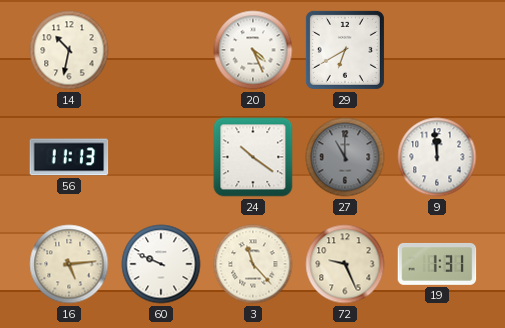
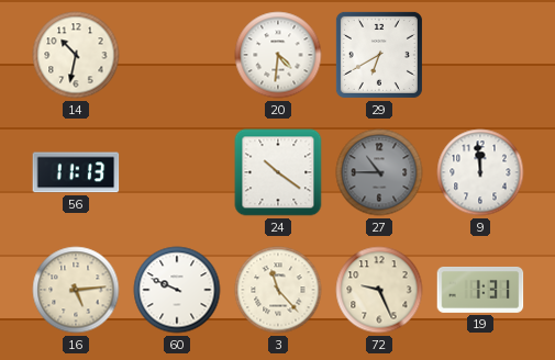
20: 4:26 -> 4:31
27: 11:00 -> 10:45
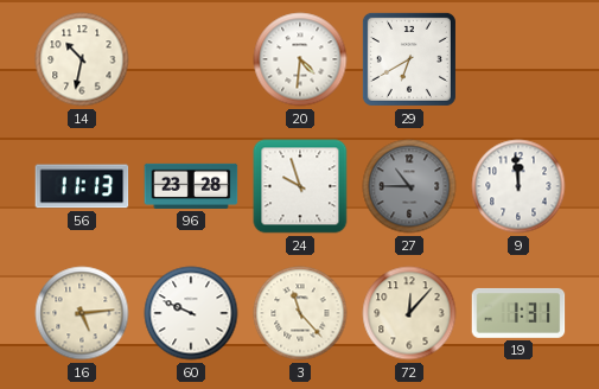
96: none -> 23:28
24: 10:21 -> 9:57
72: 9:26 -> 12:07
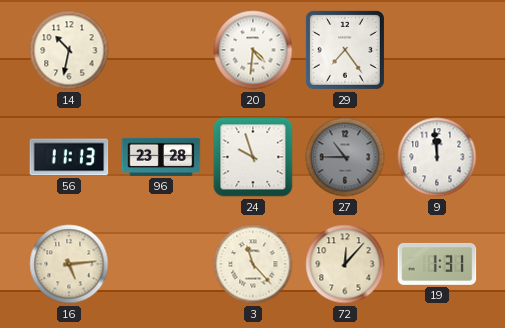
29: 6:40 -> 7:24
60: 9:49 -> none
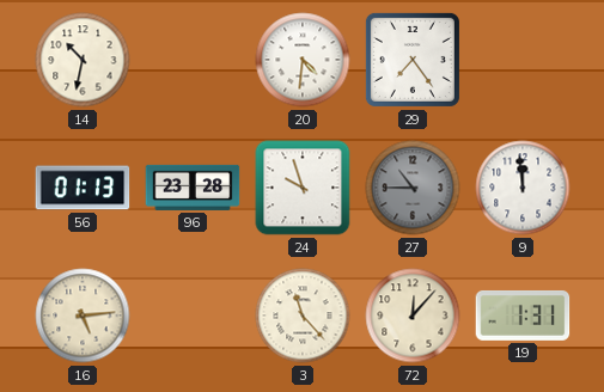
56: 11:13 -> 01:13
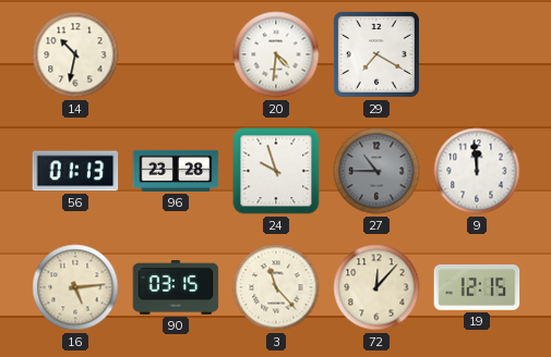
29: 7:24 -> 7:20
90: none -> 03:15
19: 1:31 -> 12:15
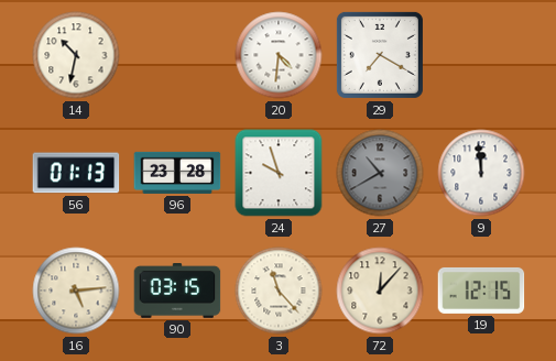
27: 10:45 -> 10:40
